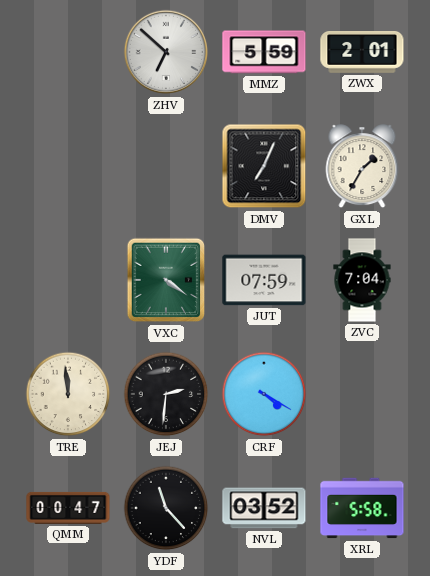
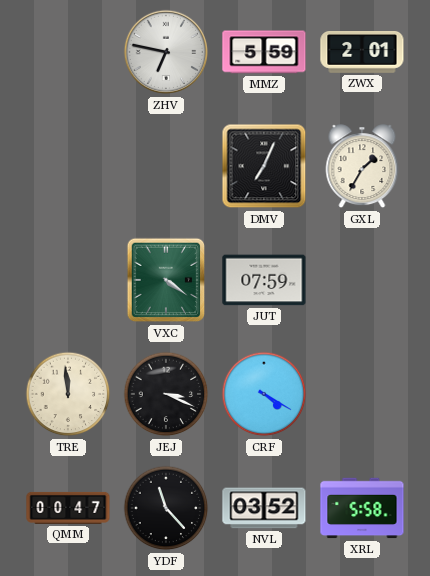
ZHV: 6:52 -> 6:47
ZVC: 7:04 -> none
JEJ: 2:31 -> 3:19
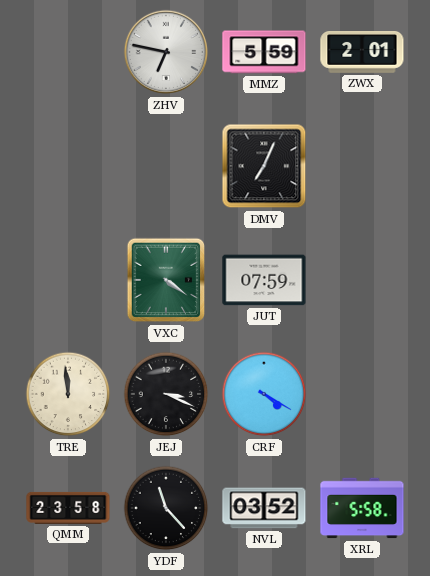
GXL: 1:35 -> none
QMM: 00:47 -> 23:58
